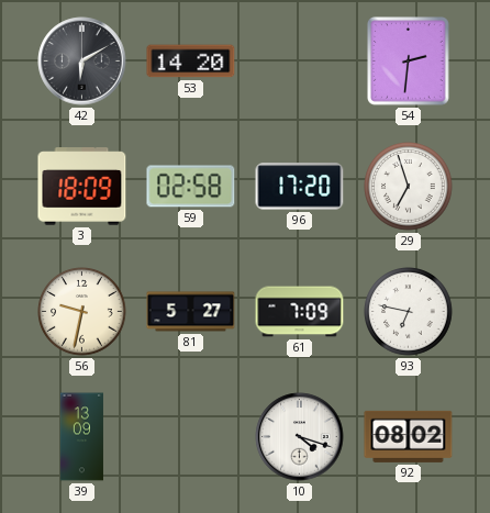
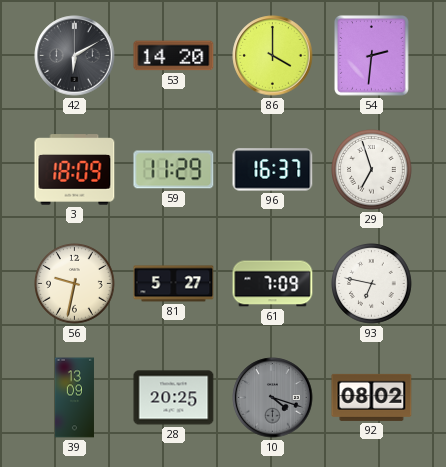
86: none -> 4:00
59: 02:58 -> 11:29
96: 17:20 -> 16:37
28: none -> 20:25
10 dial: white -> grey
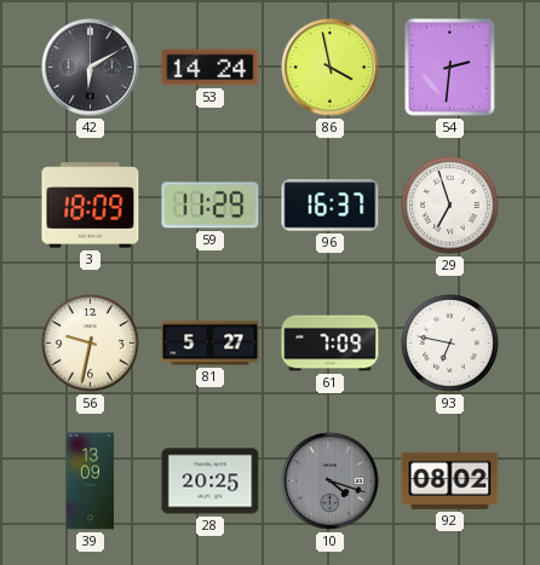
53: 14:20 -> 14:24
86: 4:00 -> 3:58
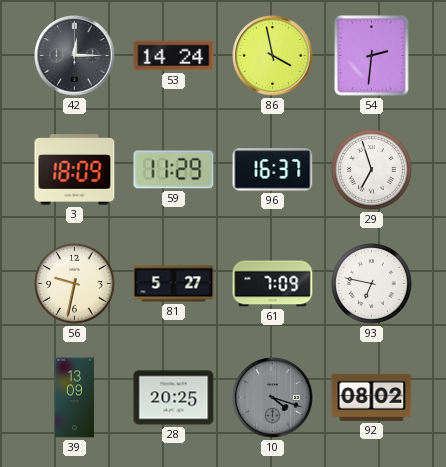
42: 6:10 -> 12:15
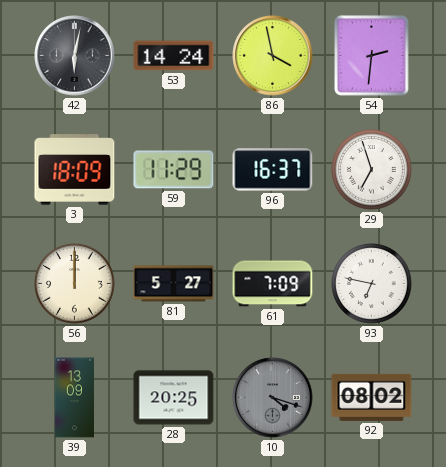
42: 12:15 -> 6:02
56: 9:32 -> 12:00
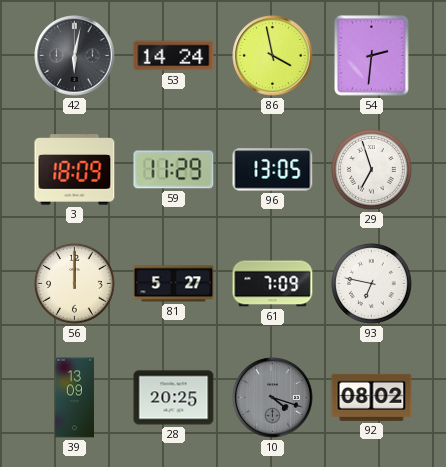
96: 16:37 -> 13:05
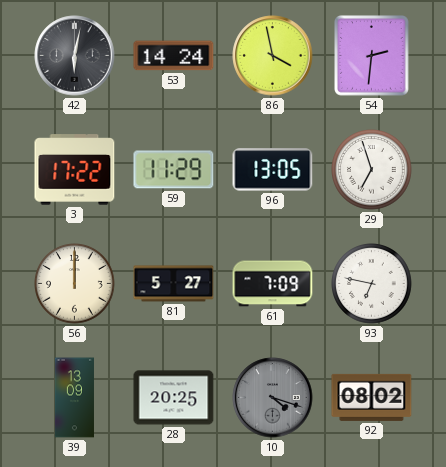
3: 18:09 -> 17:22
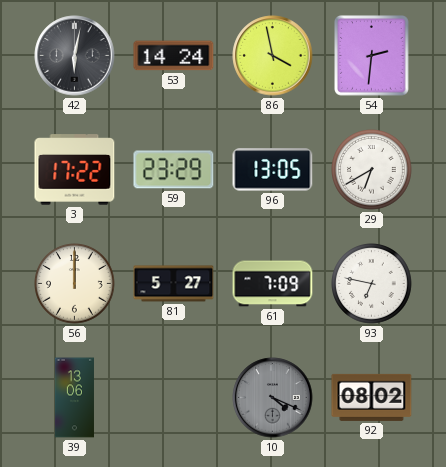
59: 11:29 -> 23:29
29: 6:57 -> 6:40
39: 13:09 -> 13:06
28: 20:25 -> none
10: 4:18 -> 4:19
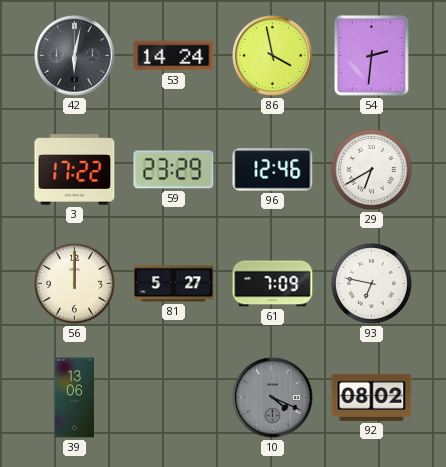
96: 13:05 -> 12:46
